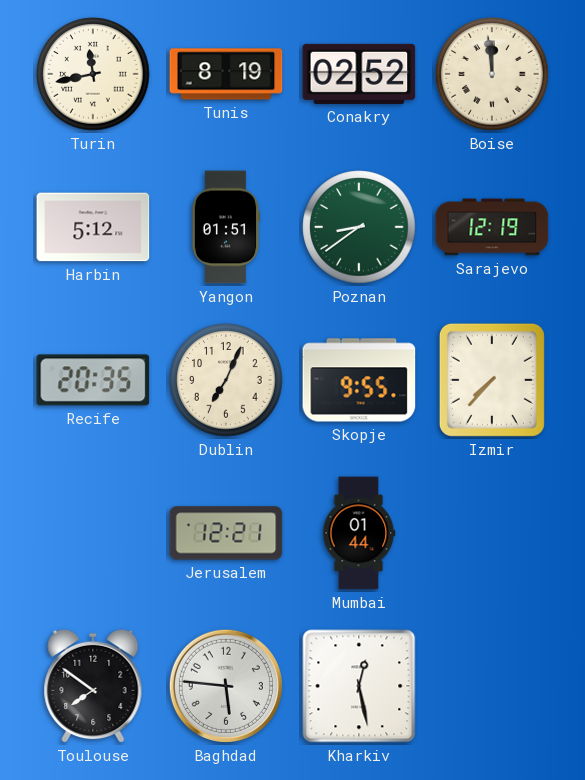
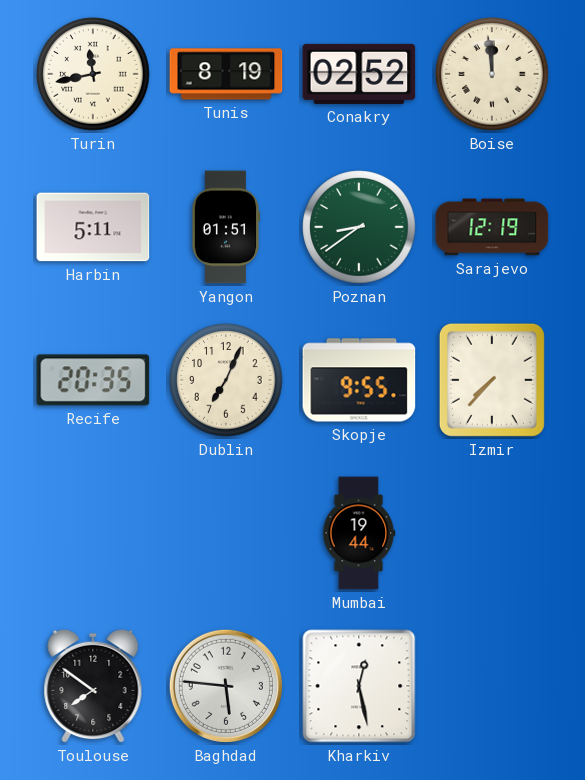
Harbin: 5:12 -> 5:11
Jerusalem: 12:21 -> none
Mumbai: 01:44 -> 19:44
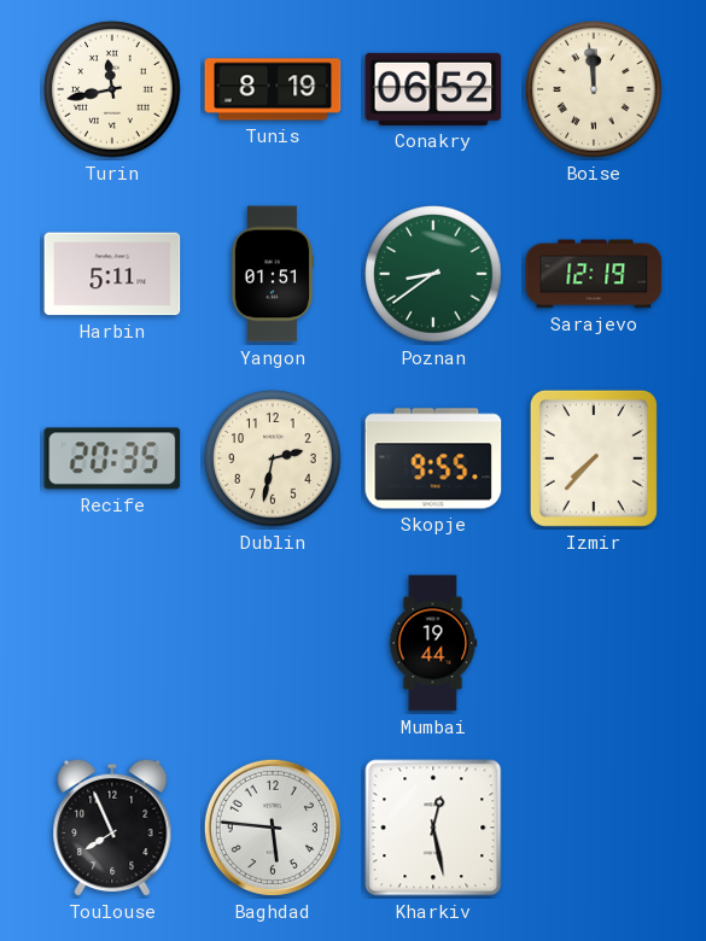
Conakry: 02:52 -> 06:52
Dublin: 7:04 -> 2:32
Toulouse: 7:51 -> 7:56
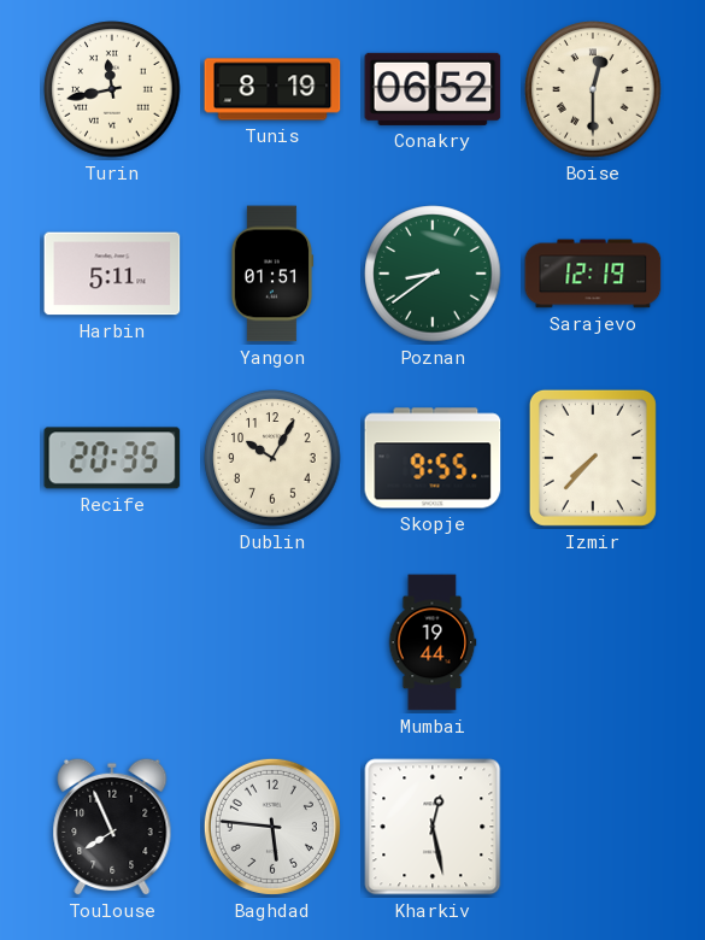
Boise: 11:59 -> 12:30
Dublin: 2:32 -> 10:05
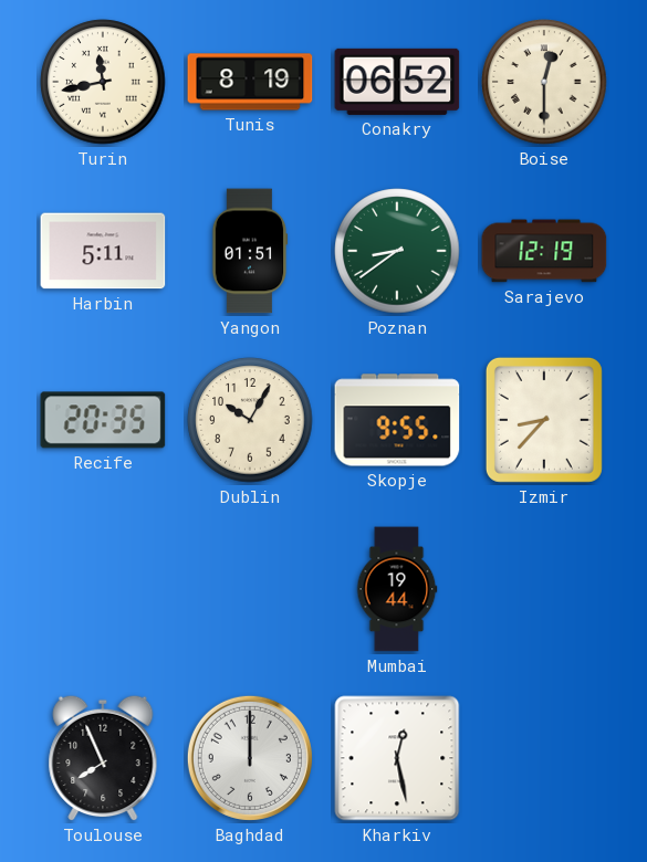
Izmir: 7:37 -> 8:37
Baghdad: 5:46 -> 12:00
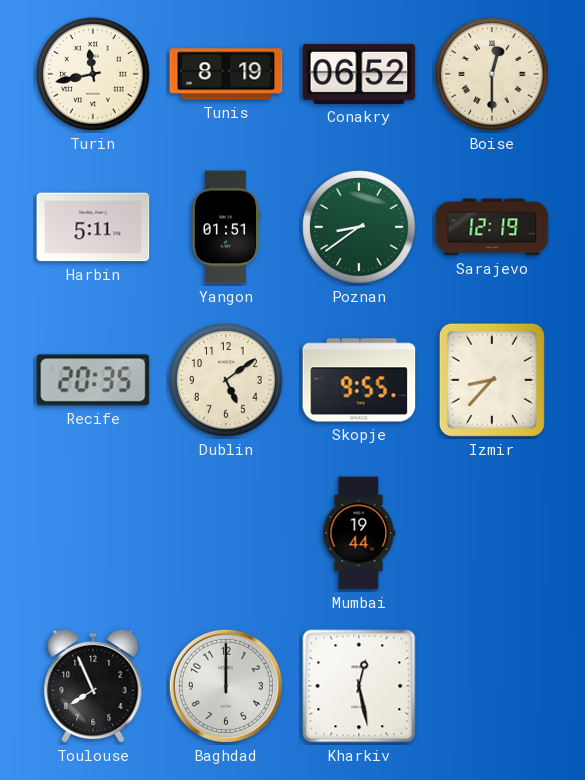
Dublin: 10:05 -> 5:09
